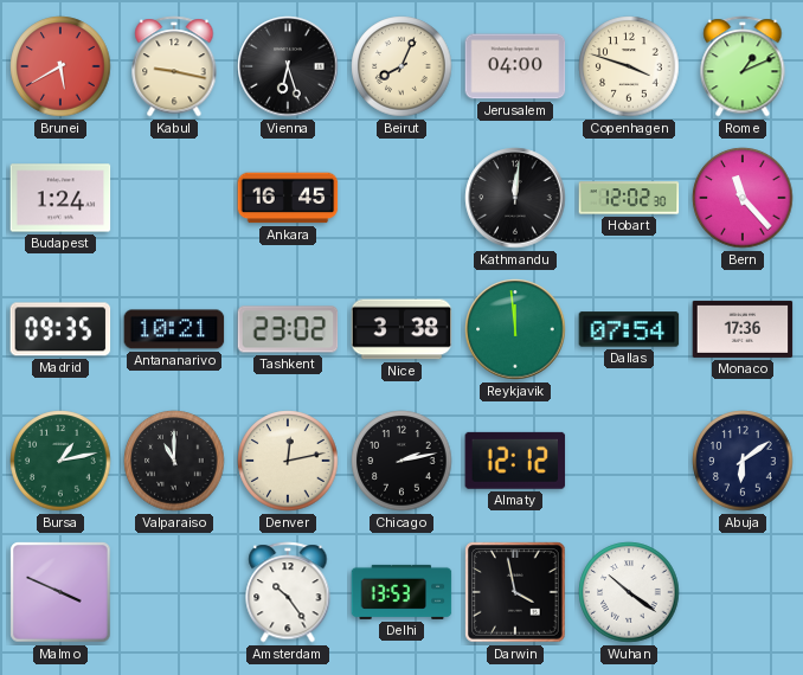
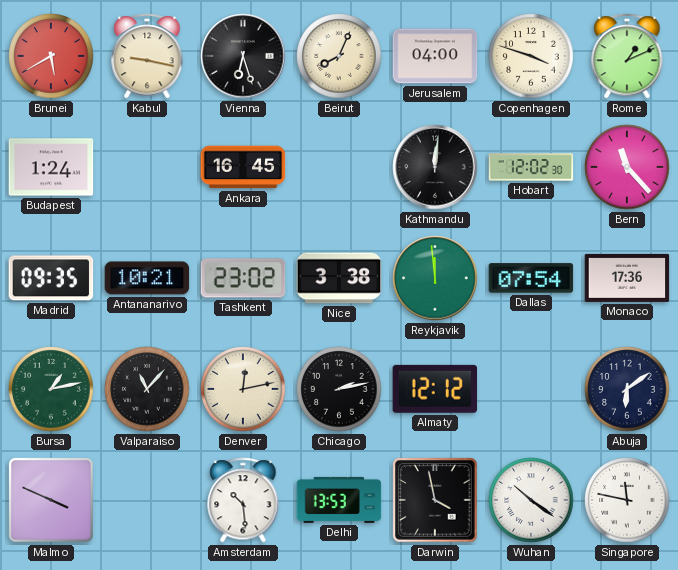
Valparaiso: 11:00 -> 11:07
Amsterdam: 10:24 -> 10:29
Singapore: none -> 11:47
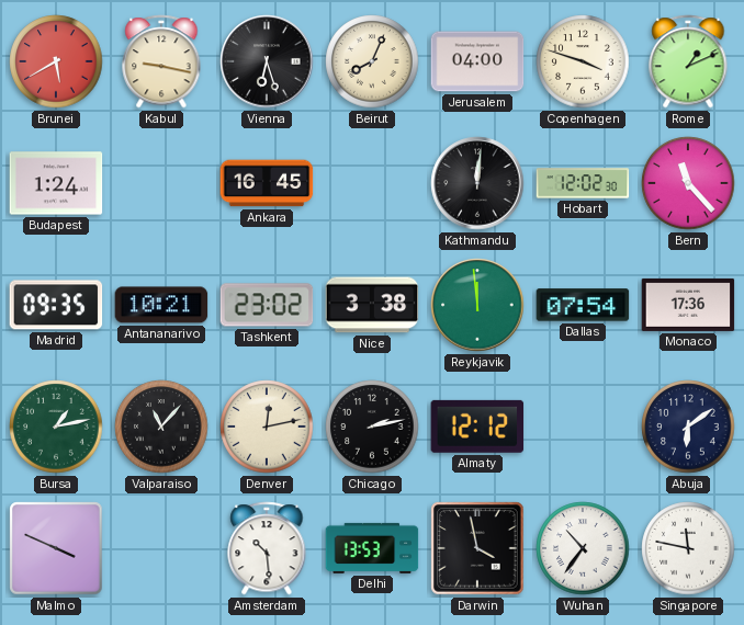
Wuhan: 10:21 -> 10:36
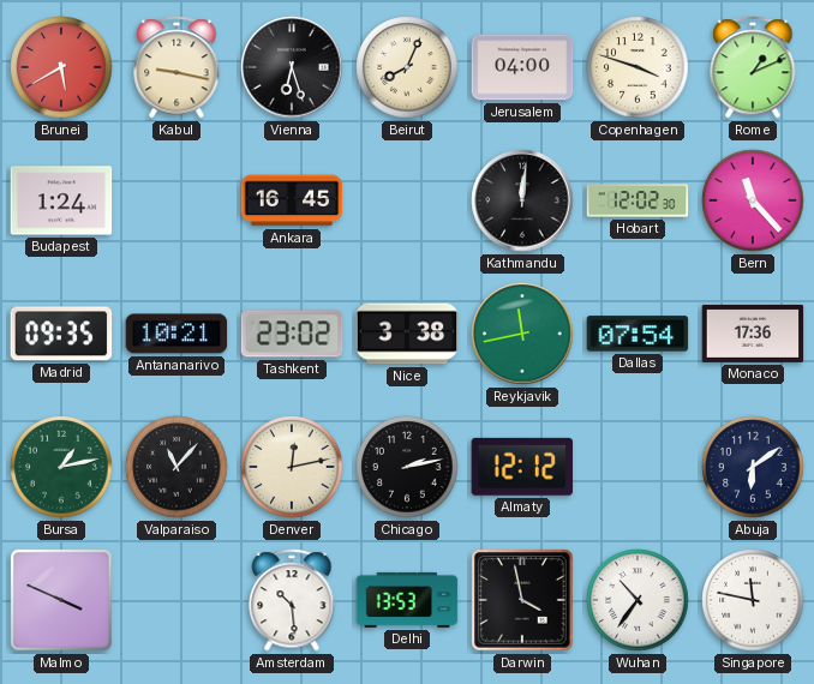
Reykjavik: 11:59 -> 11:43
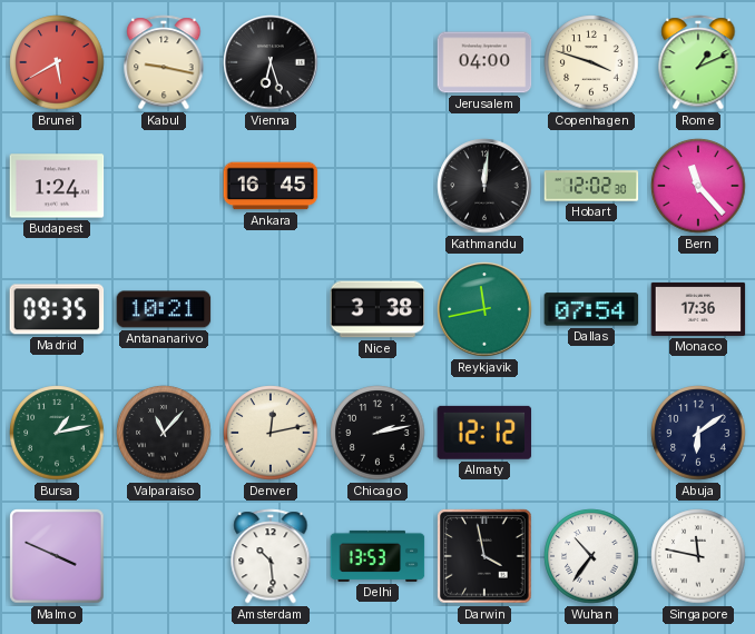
Beirut: 8:04 -> none
Tashkent: 23:02 -> none
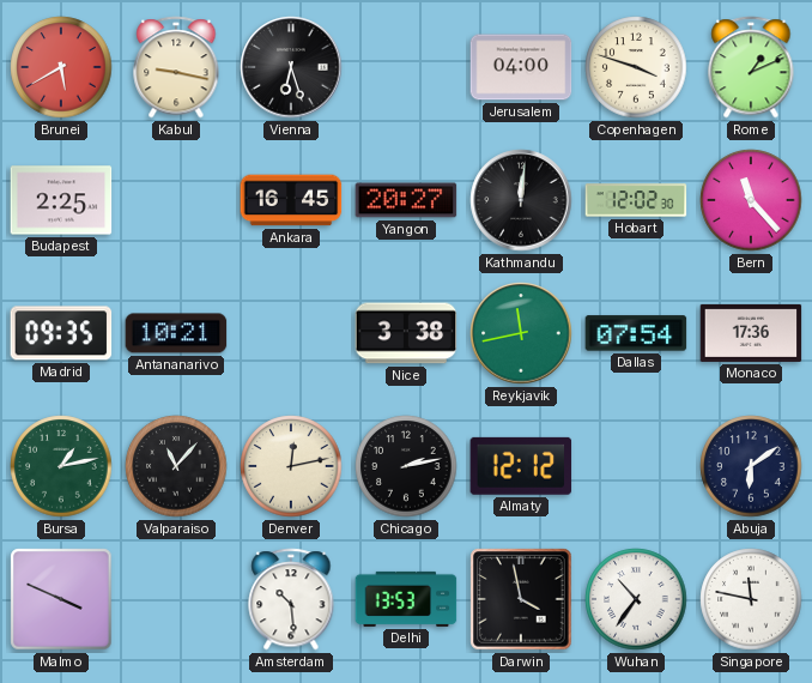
Budapest: 1:24 -> 2:25
Yangon: none -> 20:27
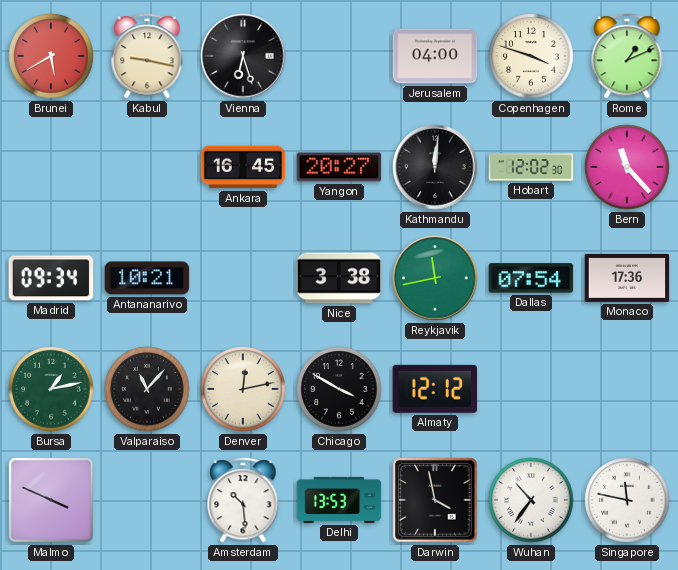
Budapest: 2:25 -> none
Madrid: 09:35 -> 09:34
Chicago: 2:13 -> 3:50
Abuja: 6:09 -> none
